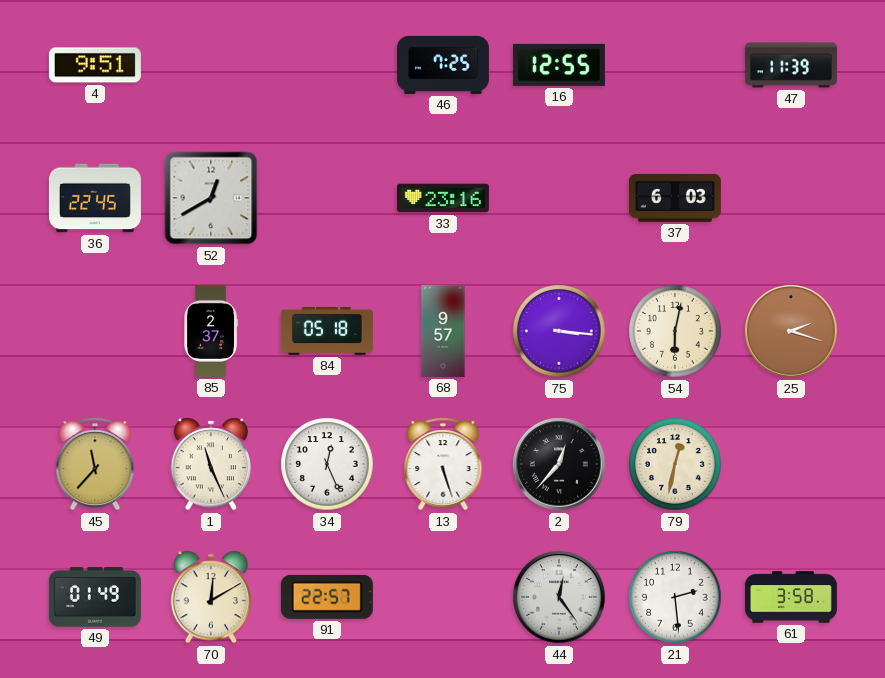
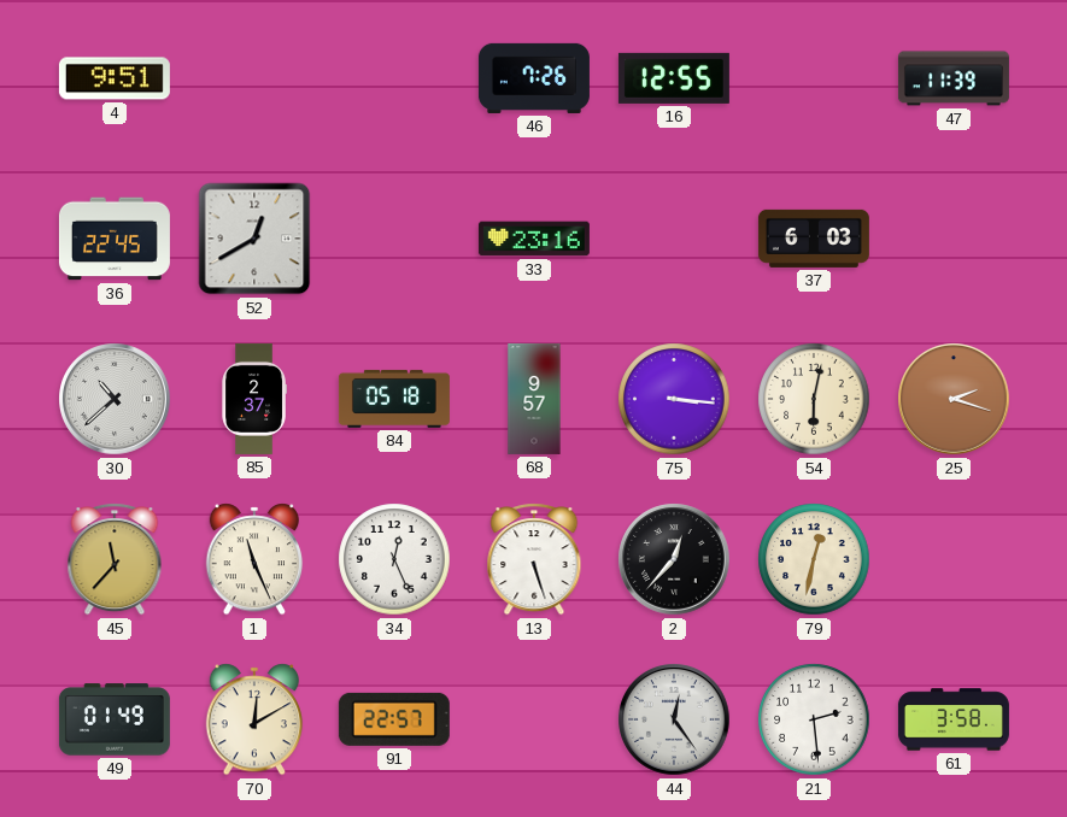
46: 7:25 -> 7:26
30: none -> 10:38
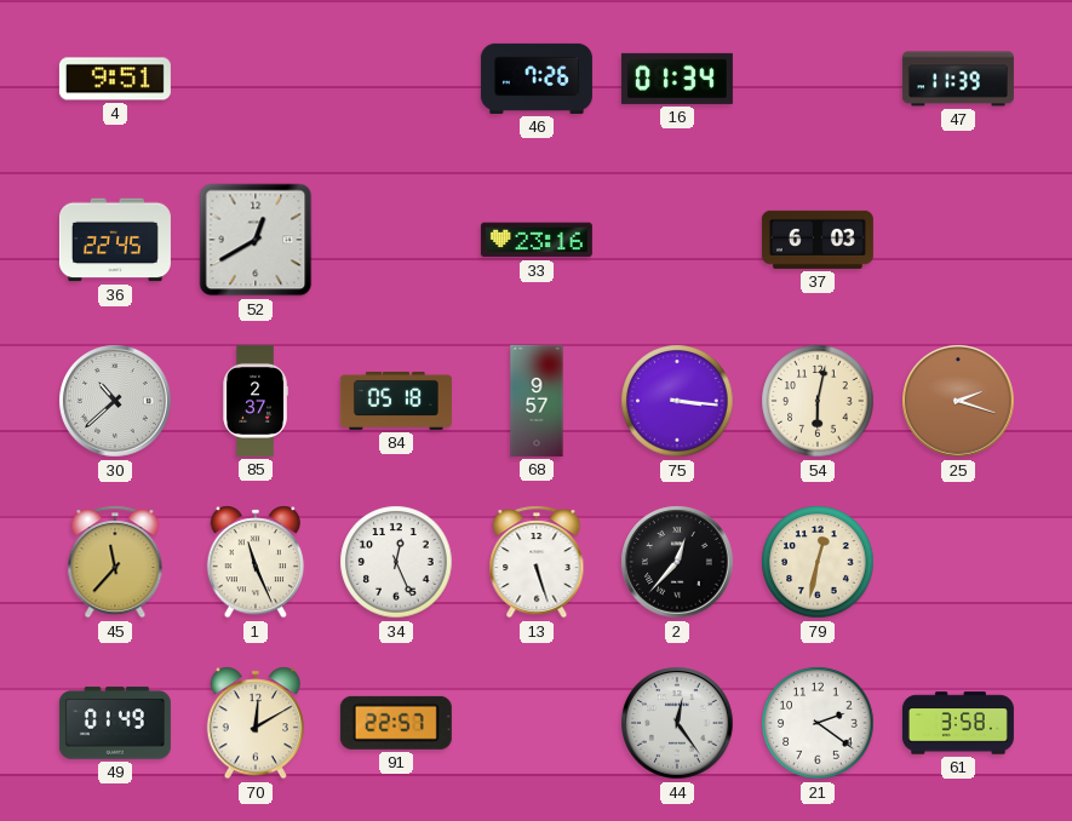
16: 12:55 -> 01:34
21: 2:29 -> 2:21
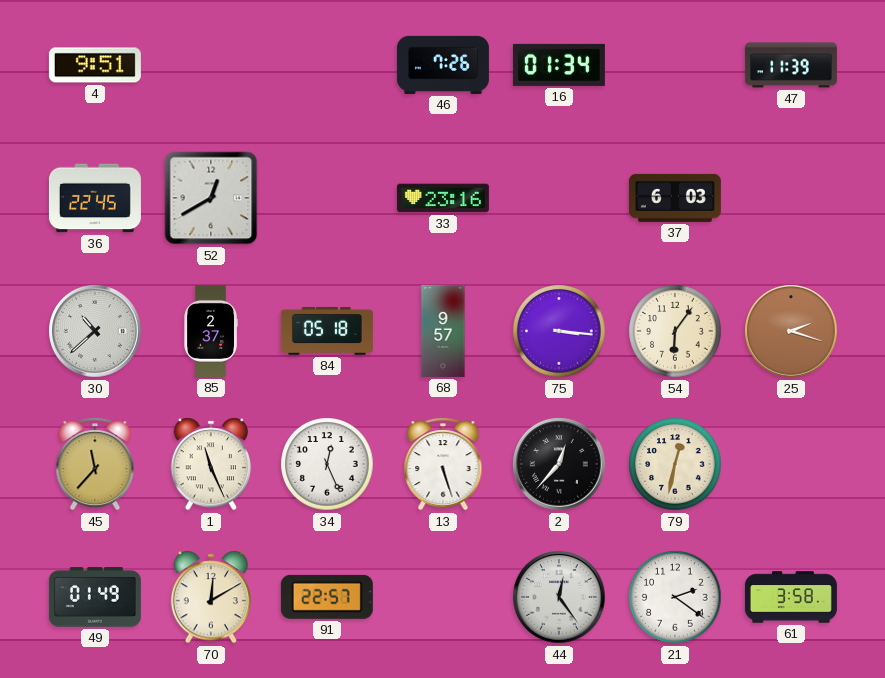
54: 6:02 -> 6:06
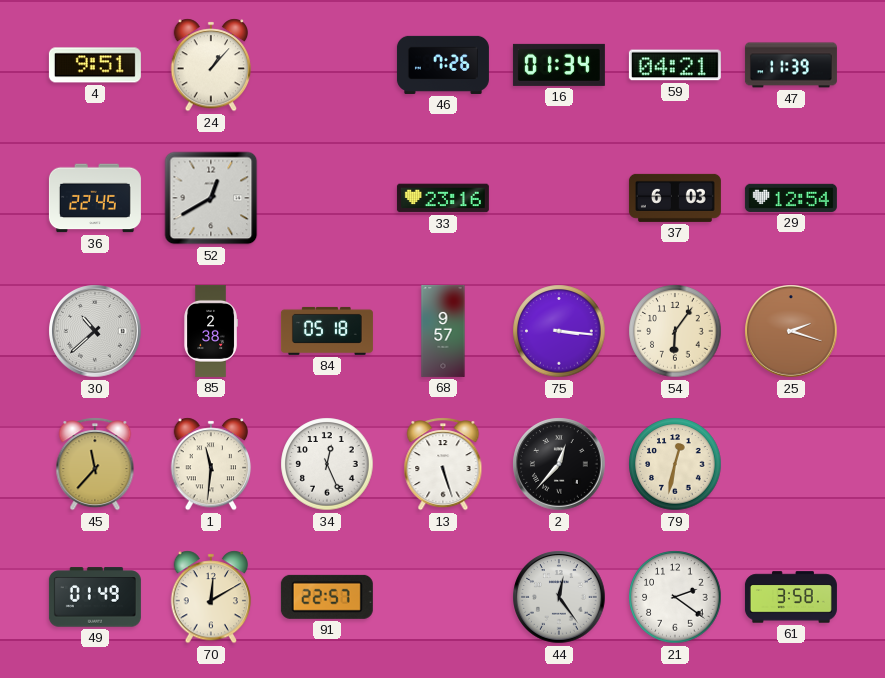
24: none -> 1:07
59: none -> 04:21
29: none -> 12:54
85: 2:37 -> 2:38
1: 11:26 -> 11:31
